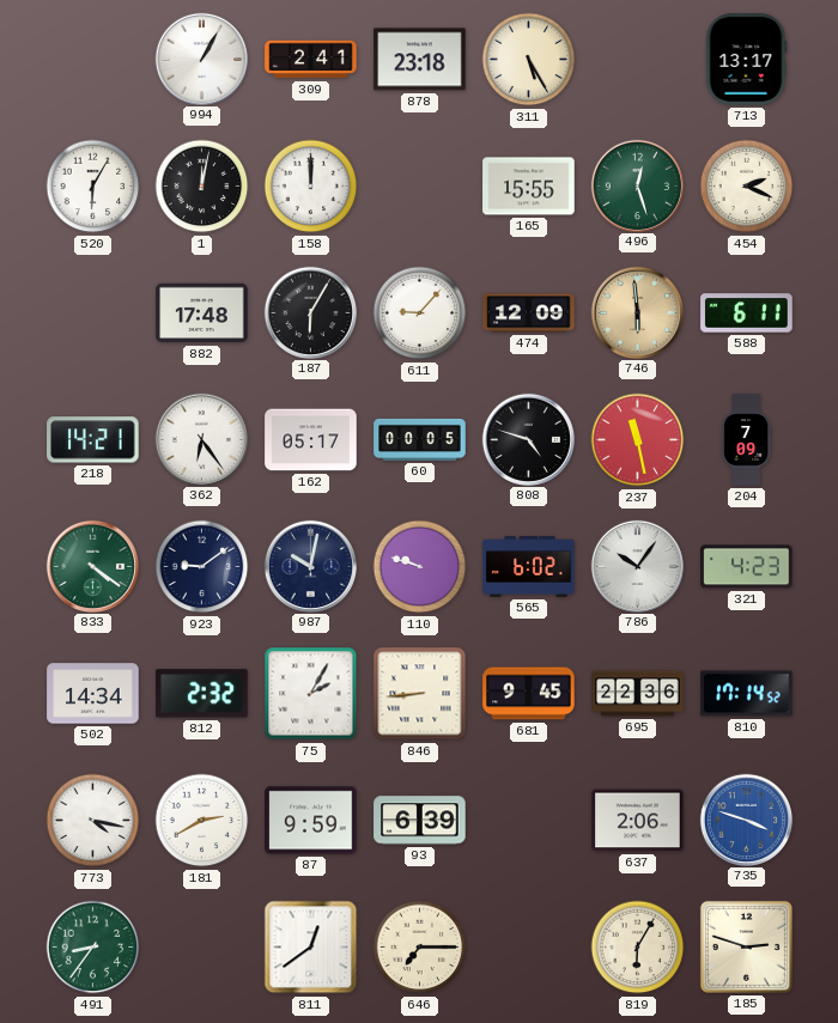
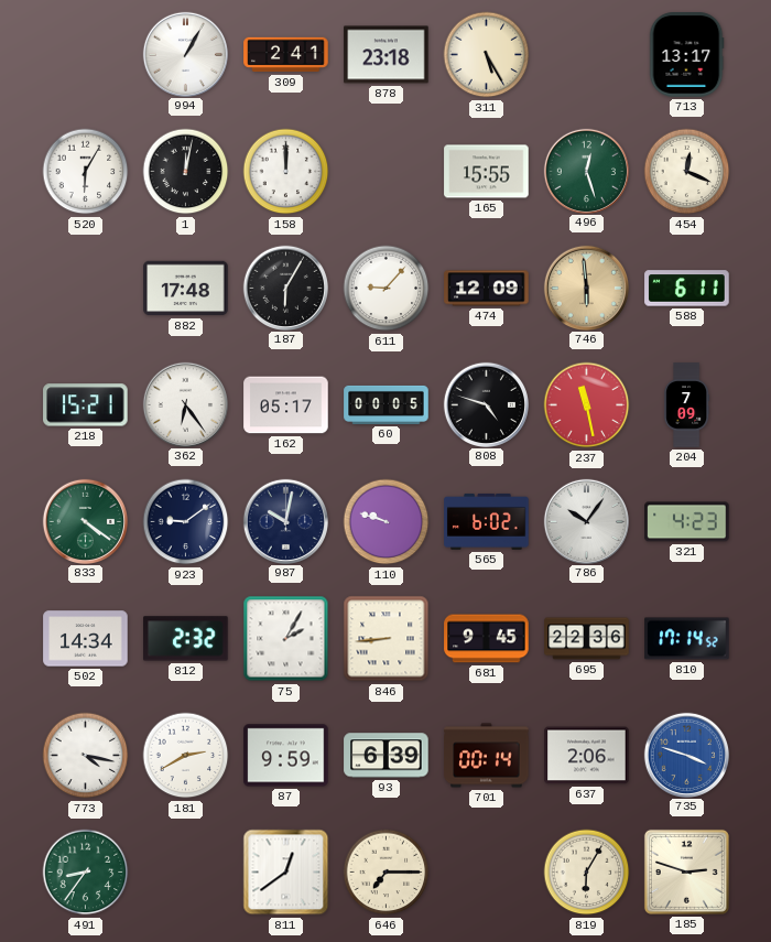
454: 2:19 -> 12:19
218: 14:21 -> 15:21
701: none -> 00:14
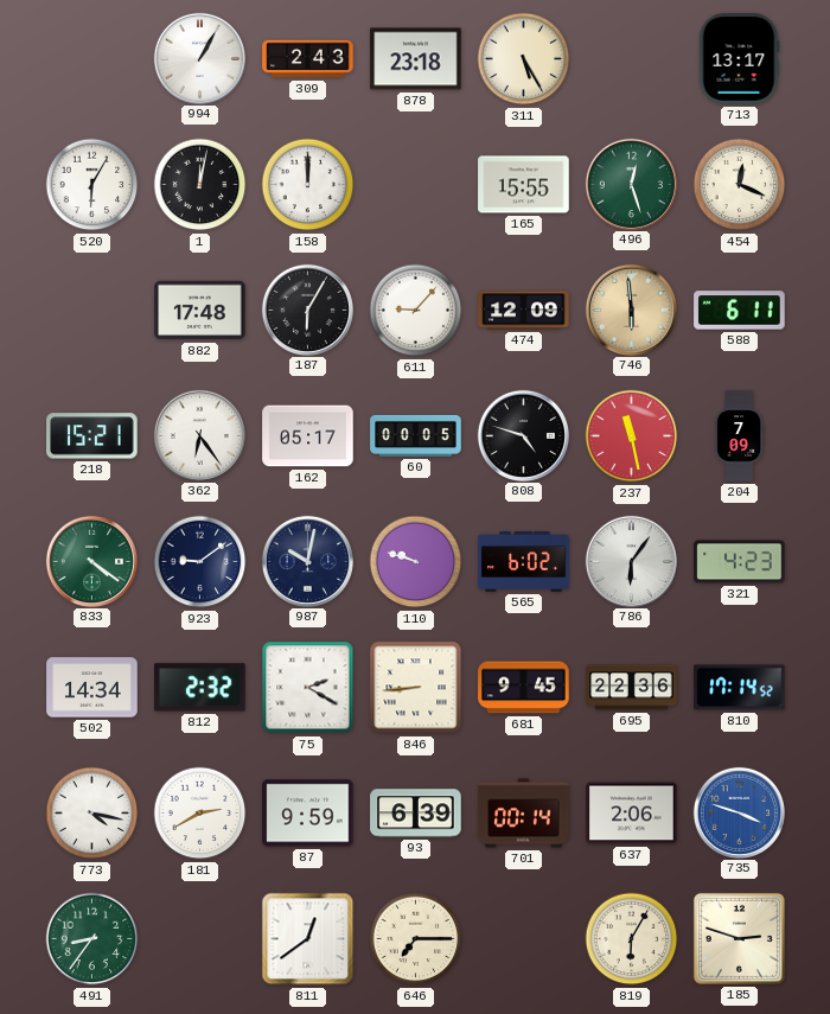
309: 2:41 -> 2:43
786: 10:06 -> 6:06
75: 2:05 -> 2:20
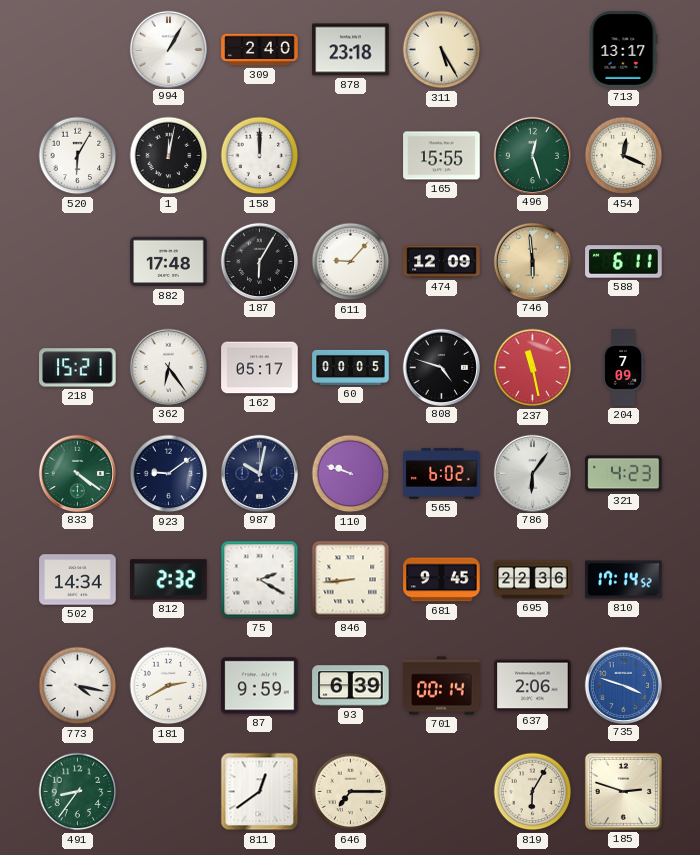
309: 2:43 -> 2:40
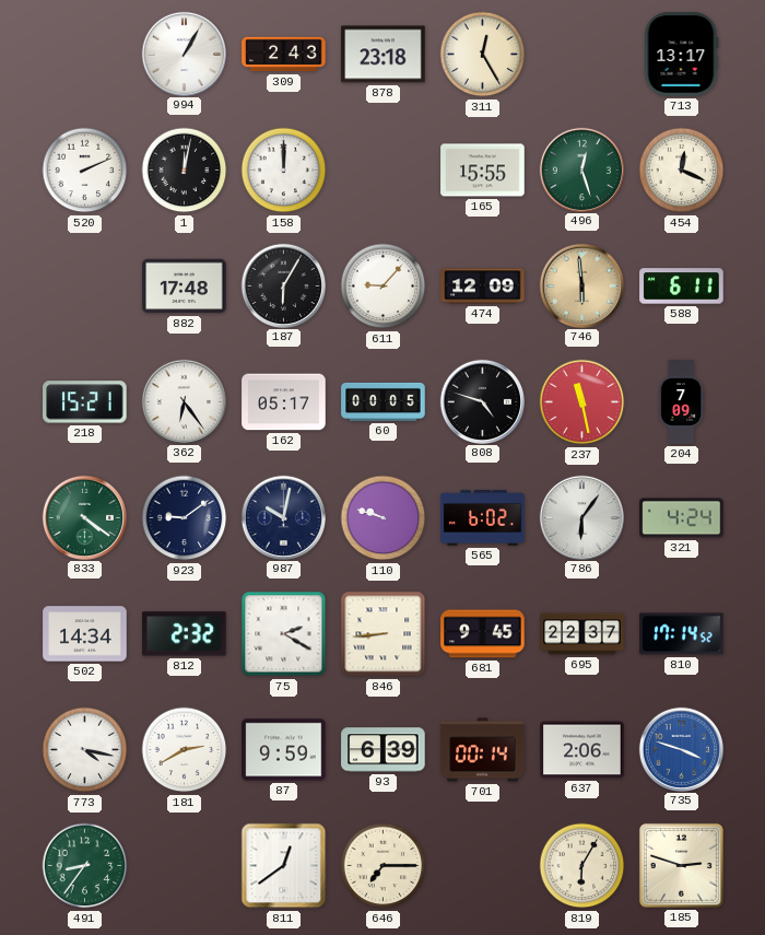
309: 2:40 -> 2:43
311: 5:25 -> 12:25
520: 6:05 -> 2:11
321: 4:23 -> 4:24
695: 22:36 -> 22:37
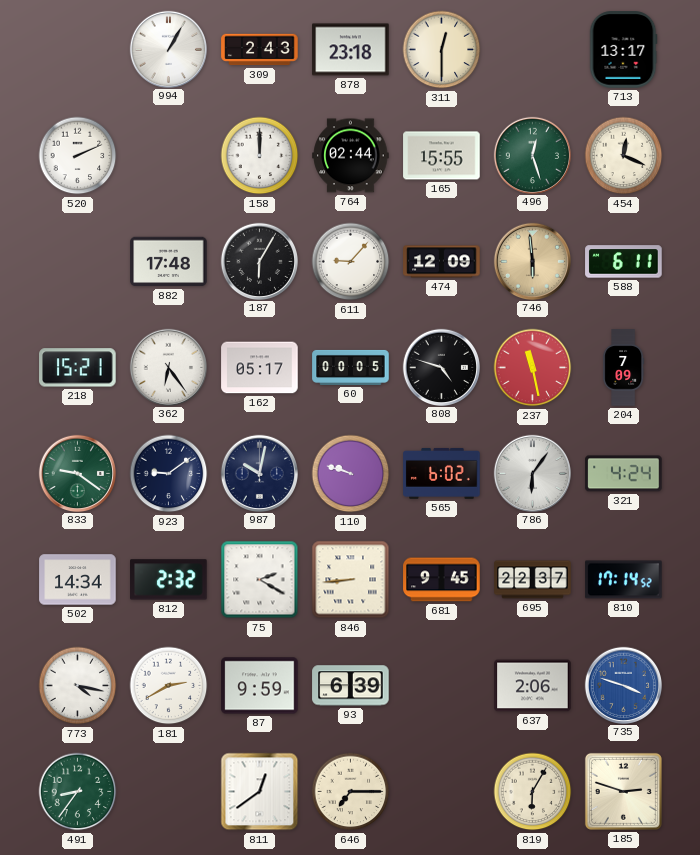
311: 12:25 -> 12:30
1: 12:02 -> none
764: none -> 02:44
833: 4:21 -> 9:21
701: 00:14 -> none
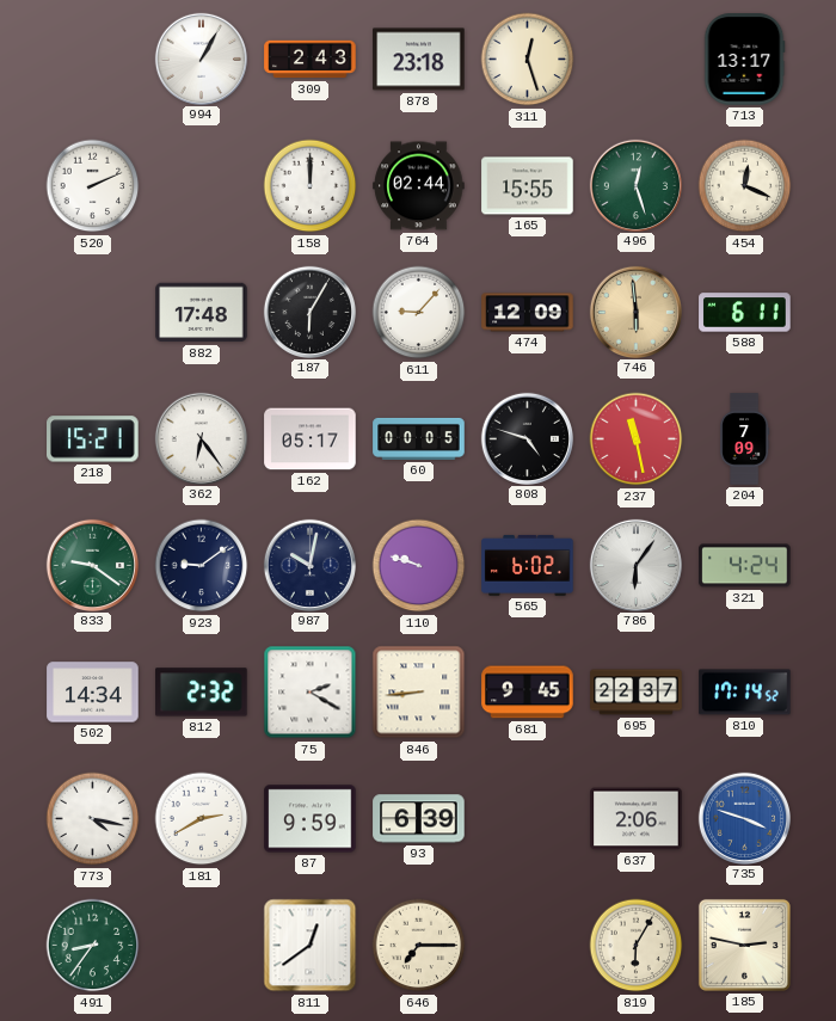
311: 12:30 -> 12:27
185: 2:48 -> 2:47
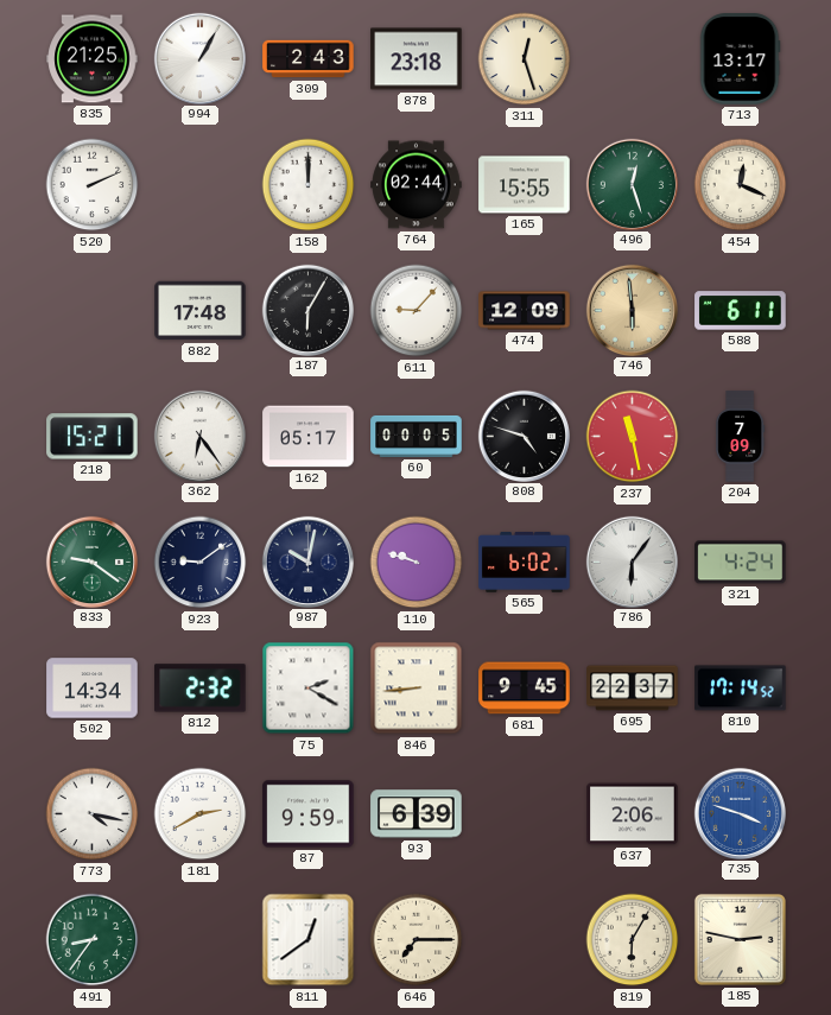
835: none -> 21:25
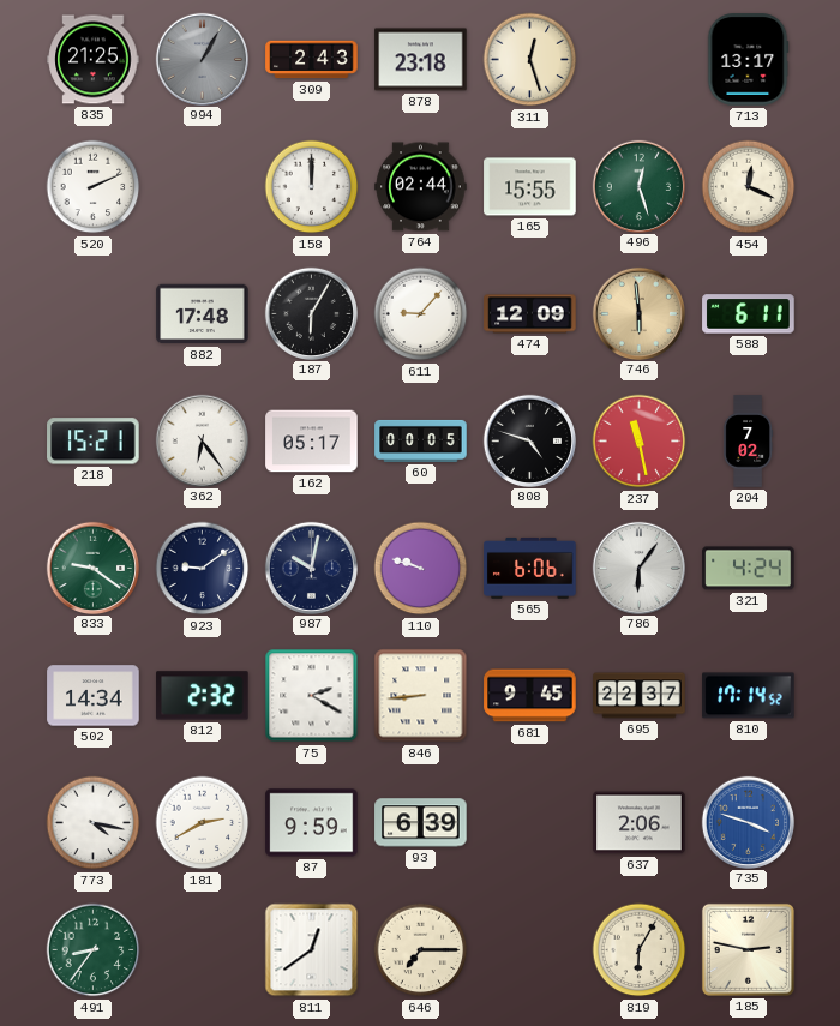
994 dial: white -> grey
204: 7:09 -> 7:02
565: 6:02 -> 6:06
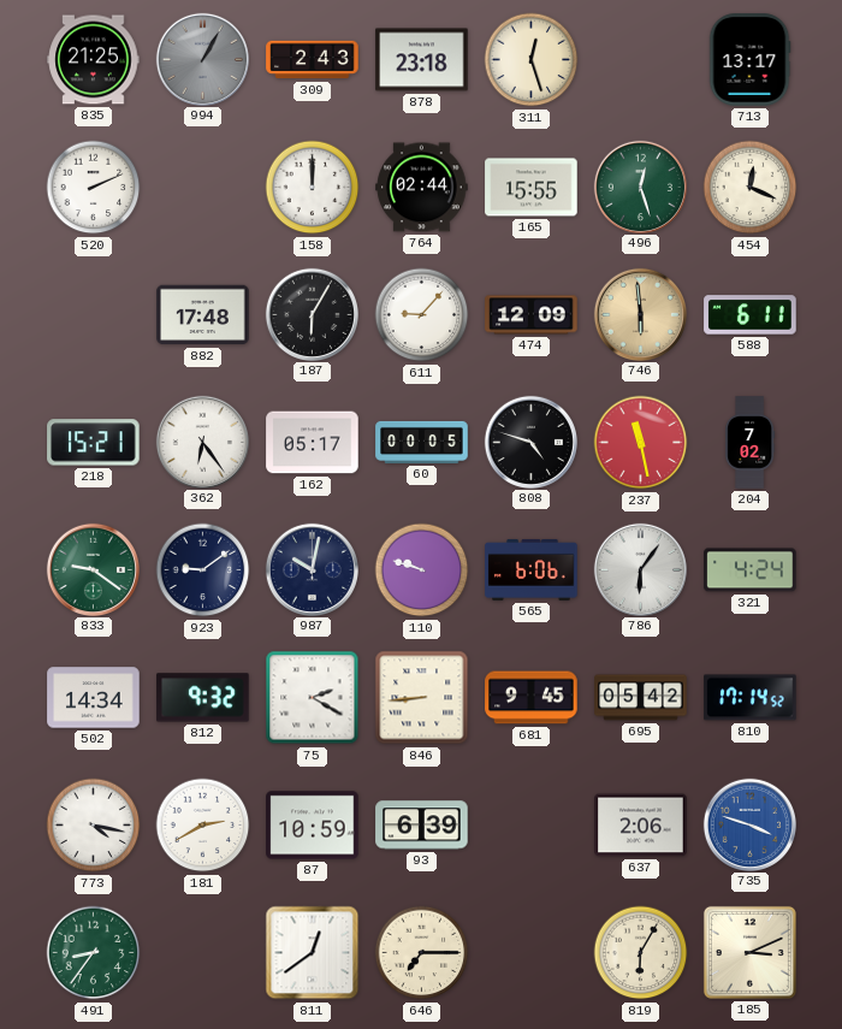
812: 2:32 -> 9:32
695: 22:37 -> 05:42
87: 9:59 -> 10:59
185: 2:47 -> 3:11
